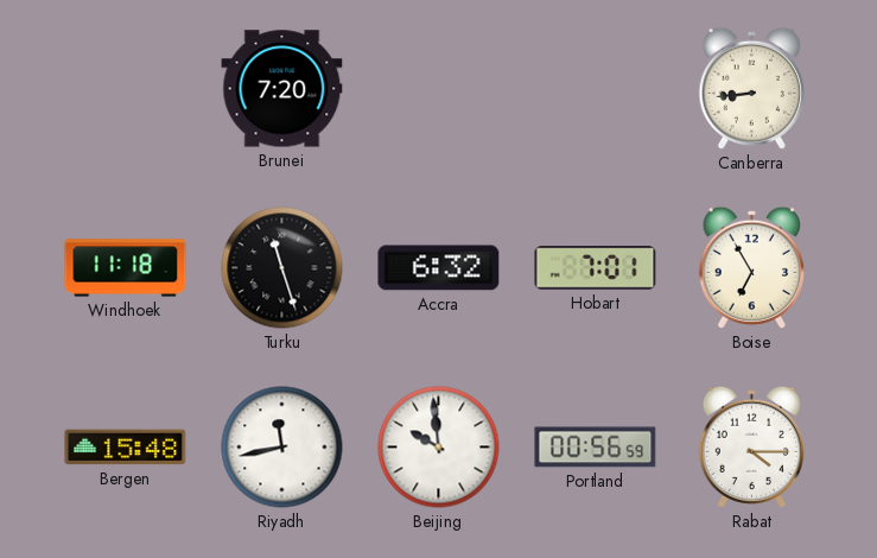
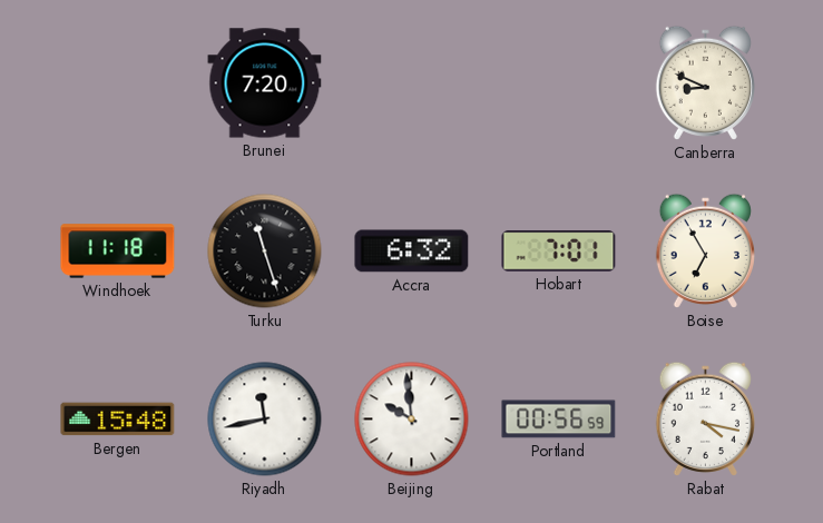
Canberra: 8:44 -> 8:49
Rabat: 4:15 -> 4:17
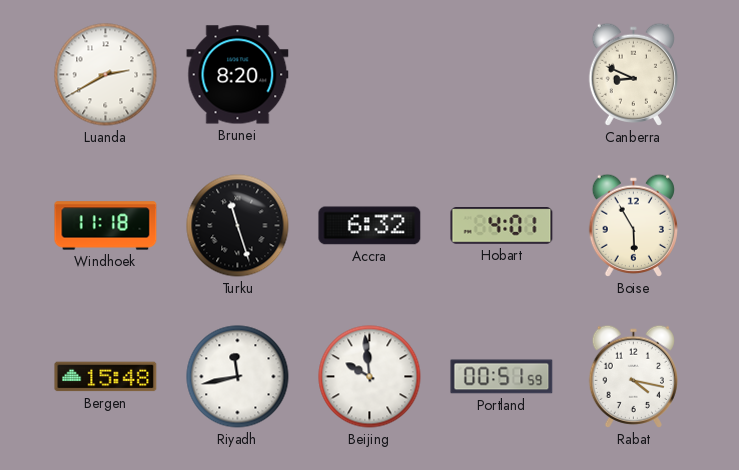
Luanda: none -> 2:40
Brunei: 7:20 -> 8:20
Hobart: 7:01 -> 4:01
Boise: 6:55 -> 5:55
Portland: 00:56 -> 00:51
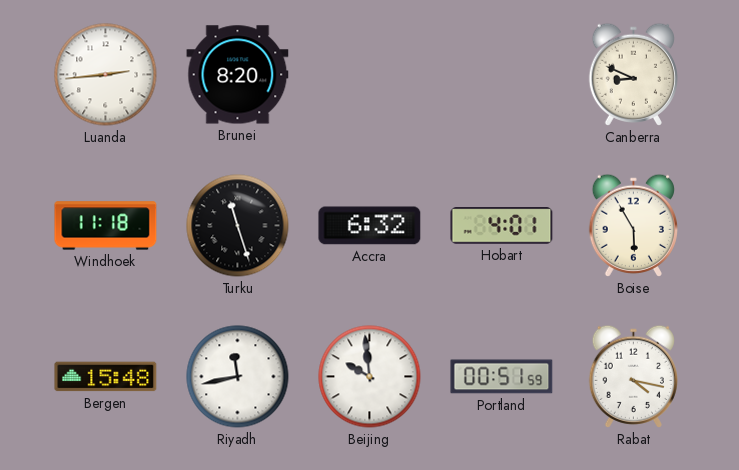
Luanda: 2:40 -> 2:44
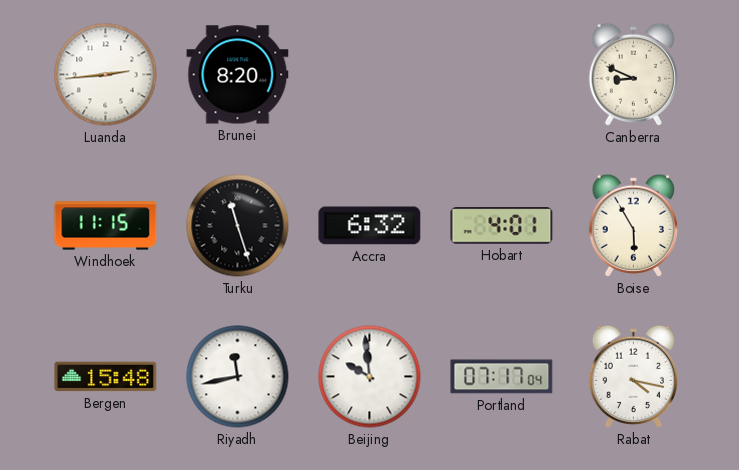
Windhoek: 11:18 -> 11:15
Portland: 00:51 -> 07:17
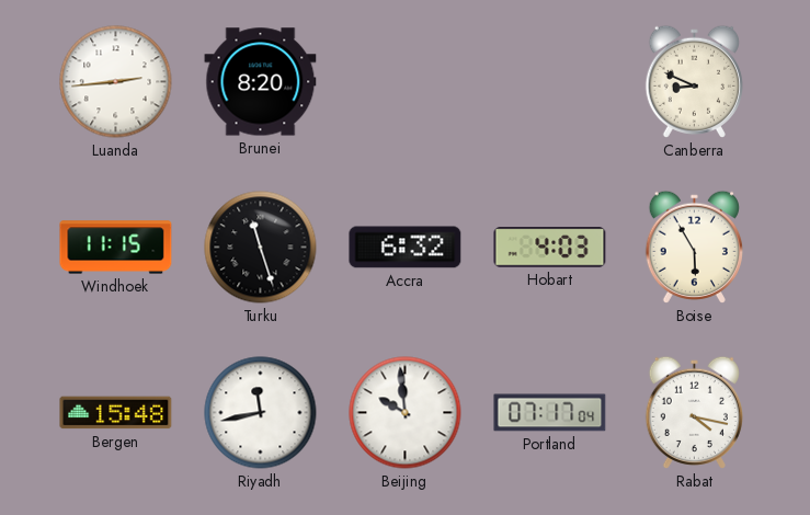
Hobart: 4:01 -> 4:03
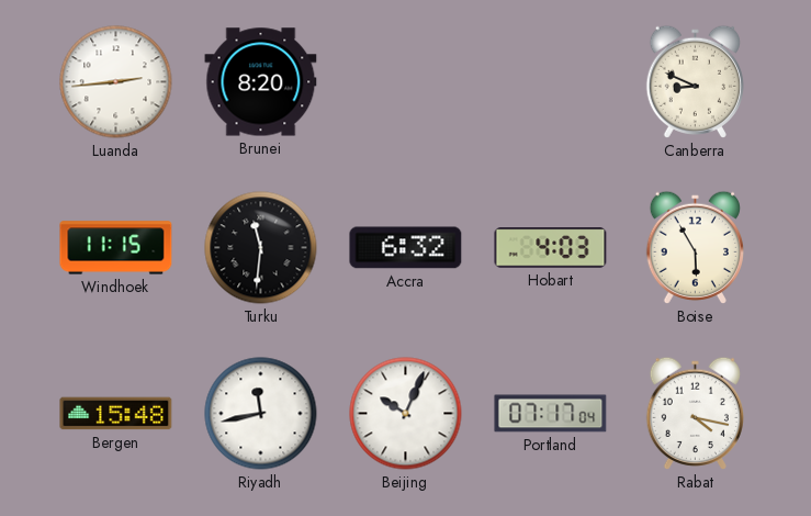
Turku: 11:27 -> 11:31
Beijing: 9:59 -> 10:04
